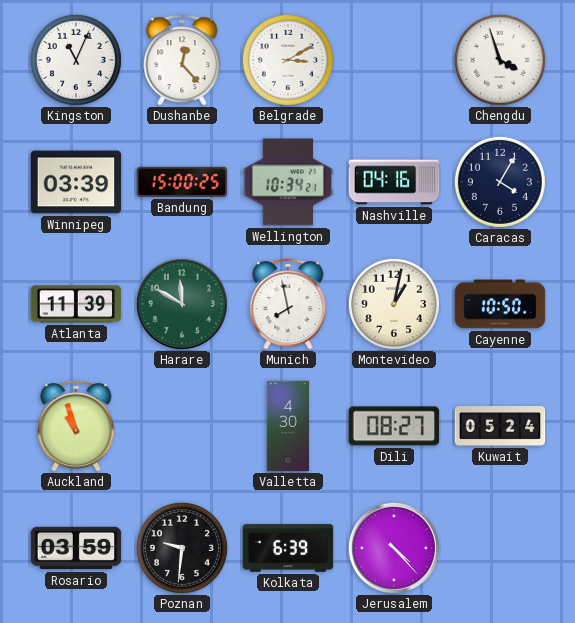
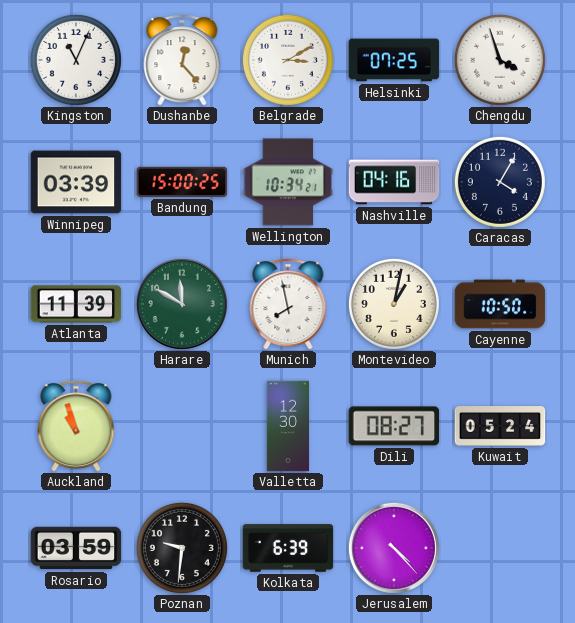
Helsinki: none -> 07:25
Valletta: 4:30 -> 12:30
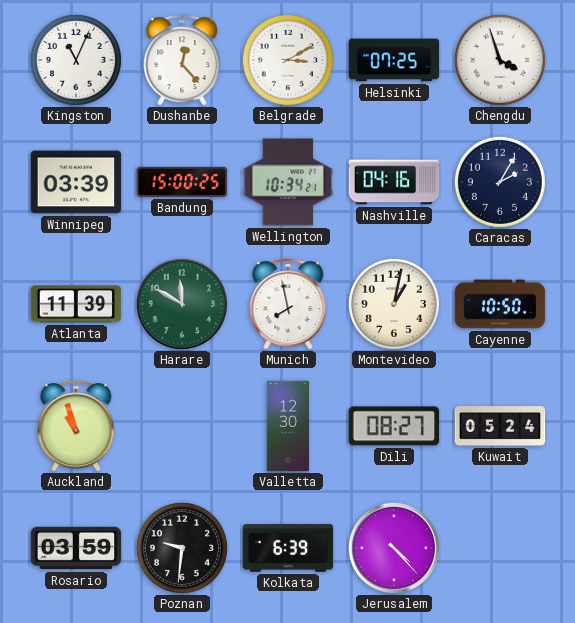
Caracas: 4:05 -> 2:05
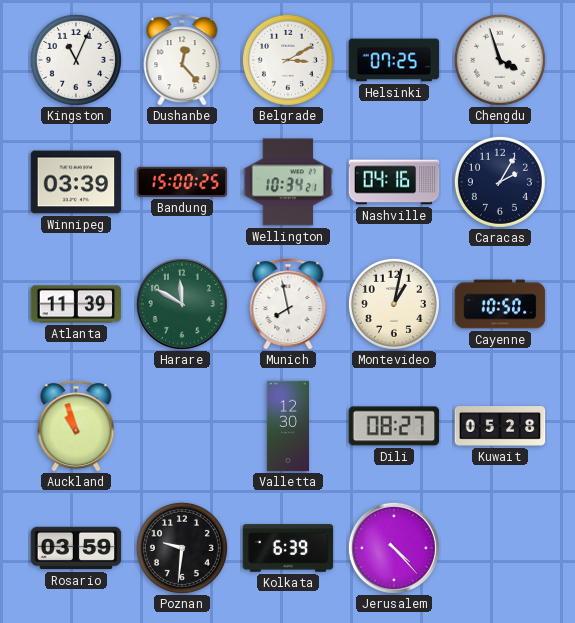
Kuwait: 05:24 -> 05:28
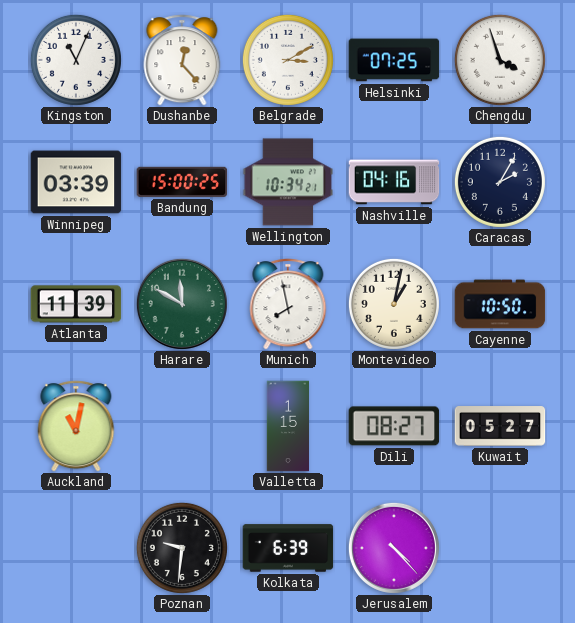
Auckland: 10:57 -> 11:02
Valletta: 12:30 -> 1:15
Kuwait: 05:28 -> 05:27
Rosario: 03:59 -> none
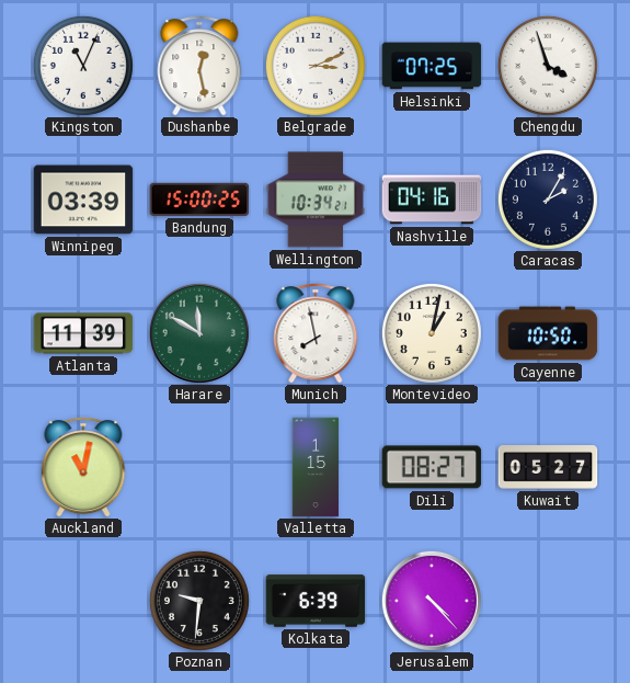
Dushanbe: 12:23 -> 12:28
Belgrade: 3:10 -> 3:11
